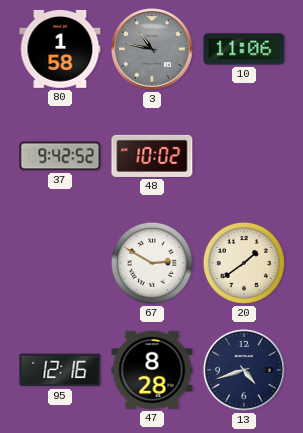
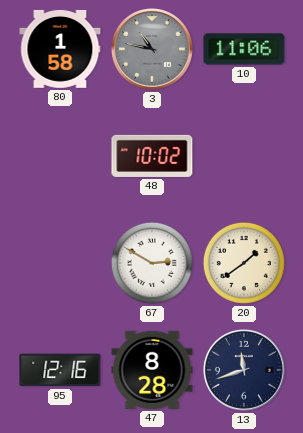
37: 9:42 -> none
13: 4:42 -> 11:42
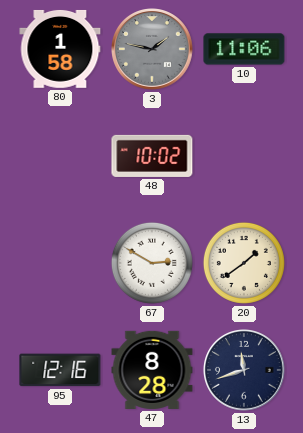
3: 10:47 -> 1:47
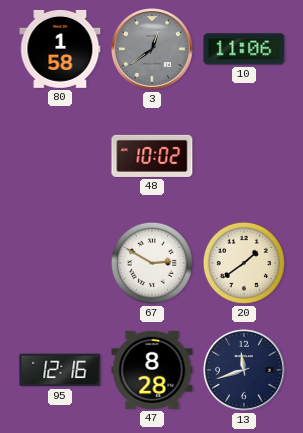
3: 1:47 -> 12:39
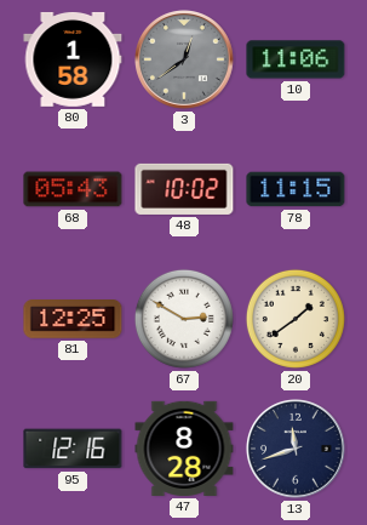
68: none -> 05:43
78: none -> 11:15
81: none -> 12:25
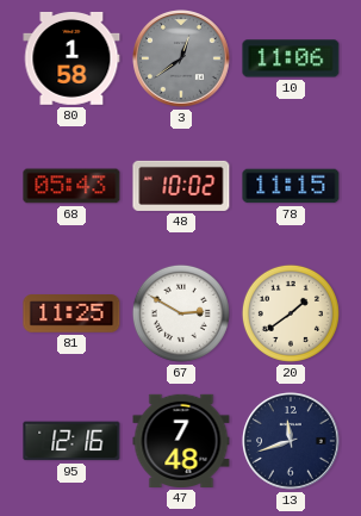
81: 12:25 -> 11:25
47: 8:28 -> 7:48
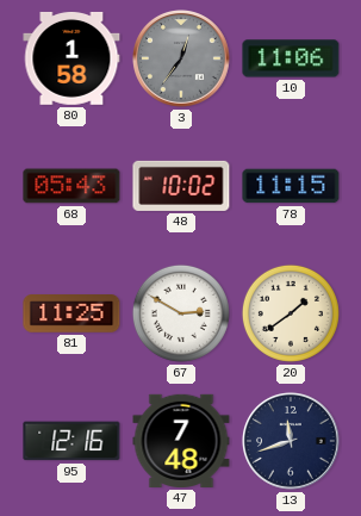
3: 12:39 -> 12:36
